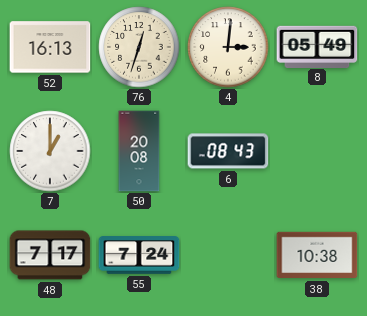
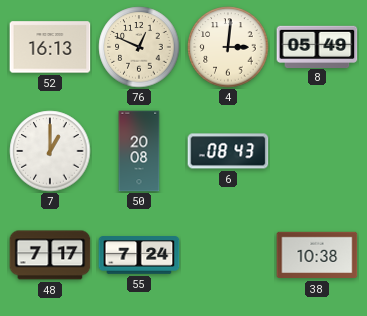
76: 12:33 -> 12:49
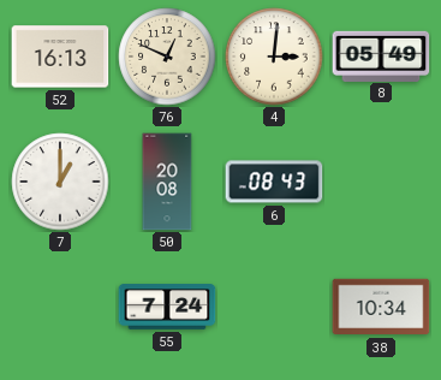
48: 7:17 -> none
38: 10:38 -> 10:34
